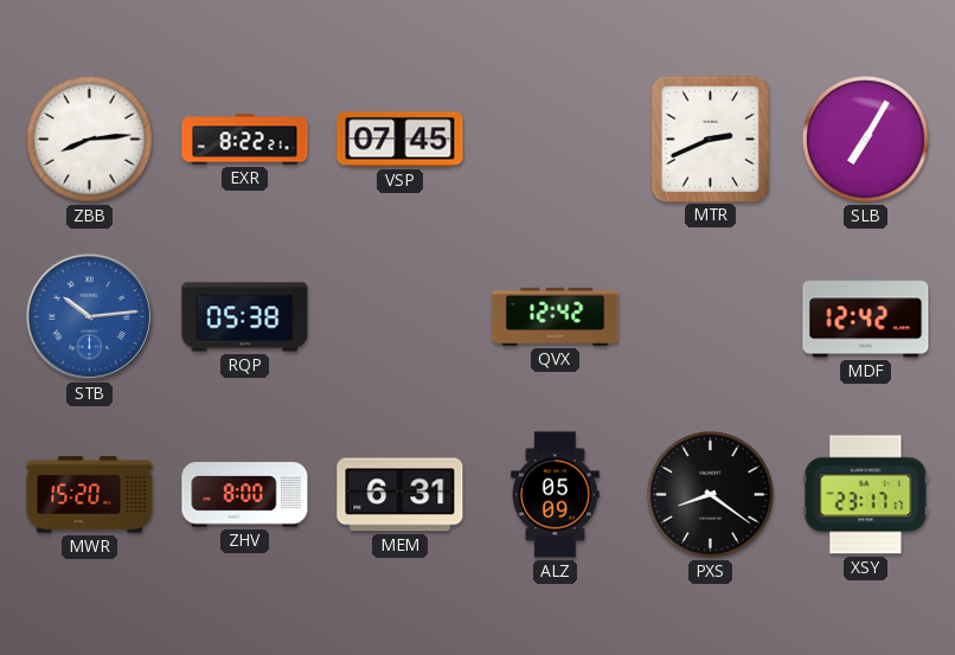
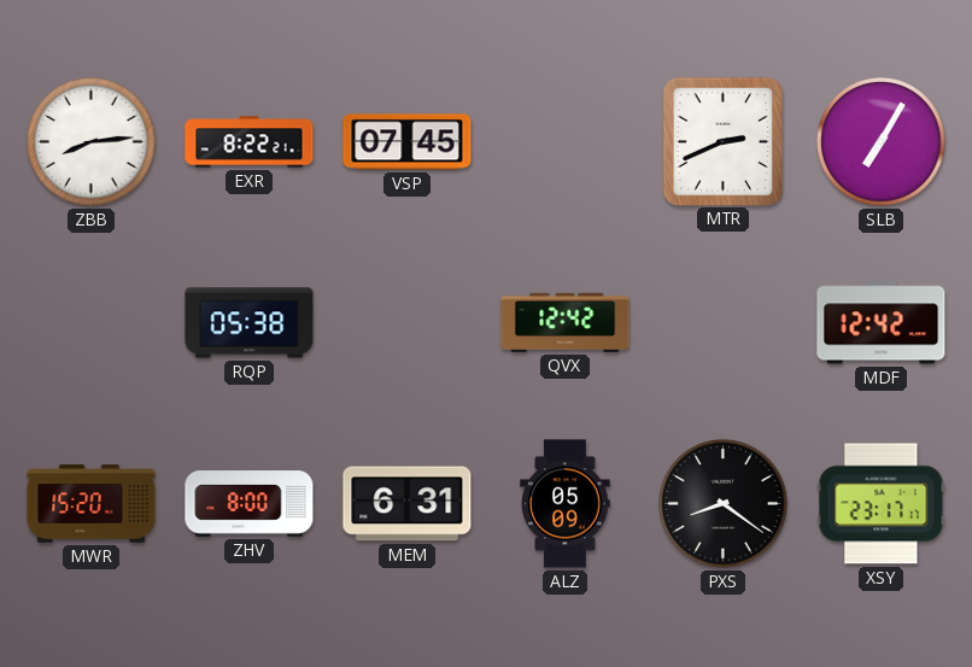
STB: 10:14 -> none
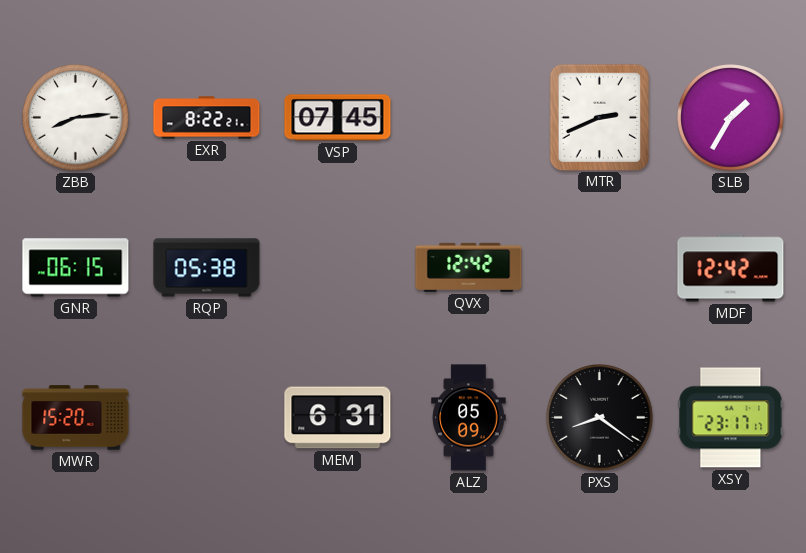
SLB: 7:05 -> 1:35
GNR: none -> 06:15
ZHV: 8:00 -> none
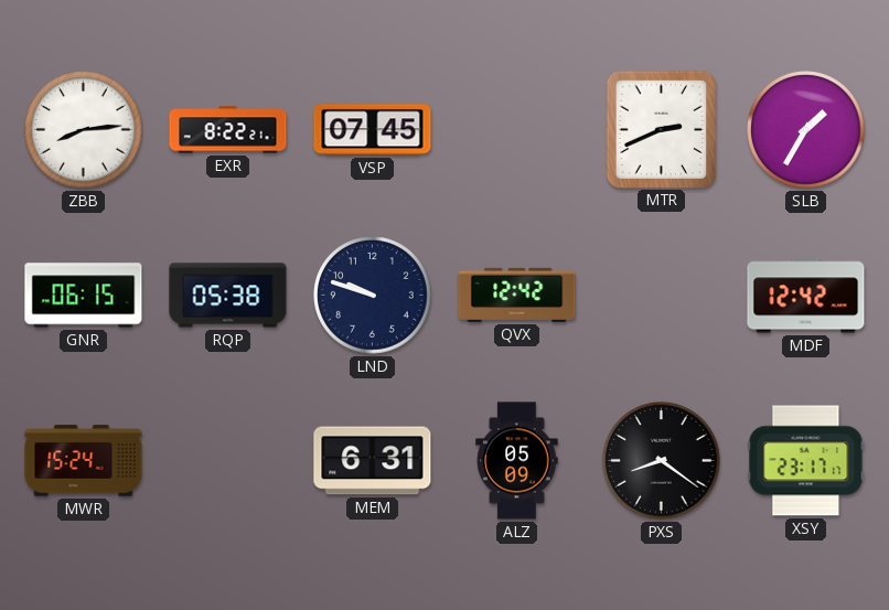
LND: none -> 9:48
MWR: 15:20 -> 15:24
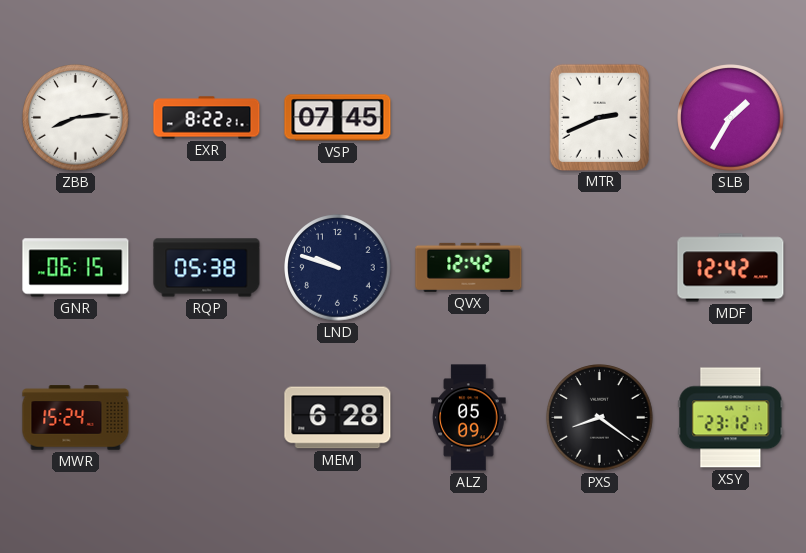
MEM: 6:31 -> 6:28
XSY: 23:17 -> 23:12
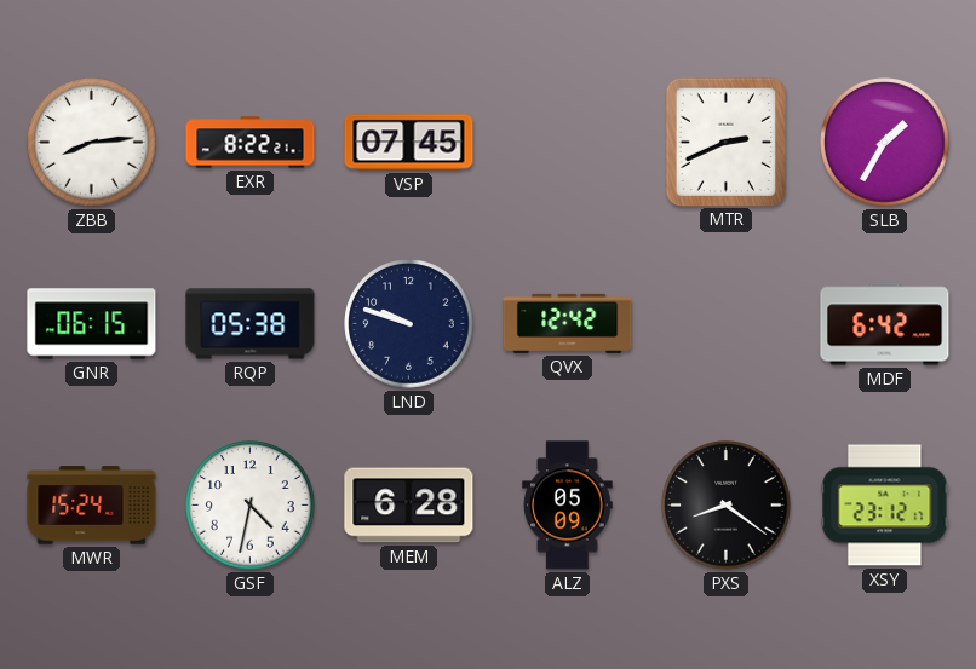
MDF: 12:42 -> 6:42
GSF: none -> 4:32
